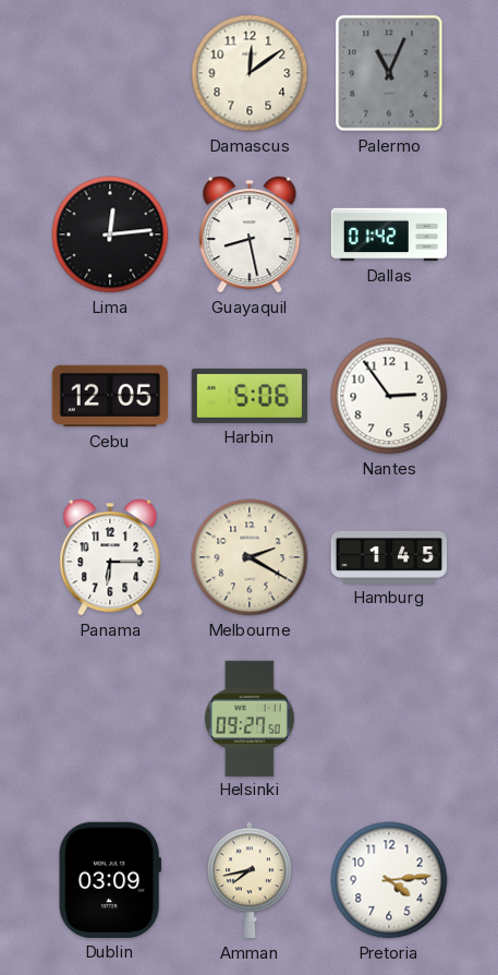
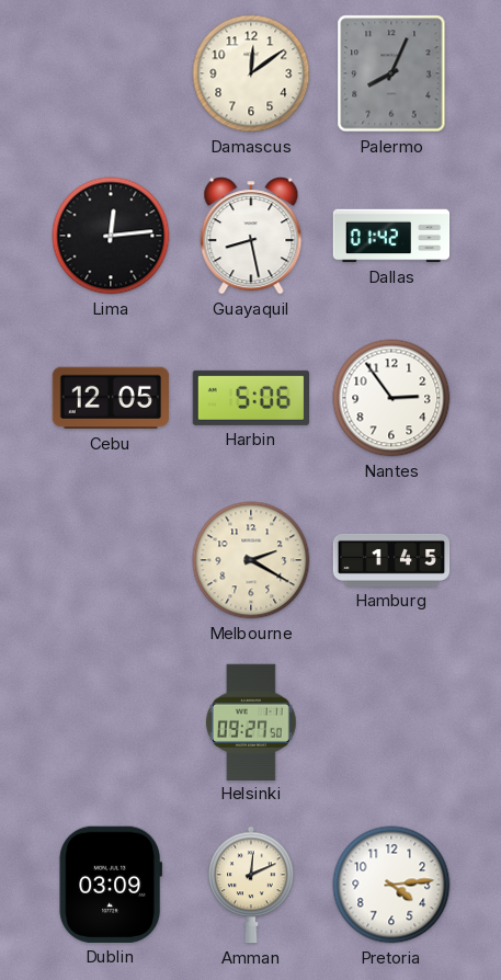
Palermo: 11:04 -> 8:04
Panama: 6:15 -> none
Amman: 7:43 -> 12:11
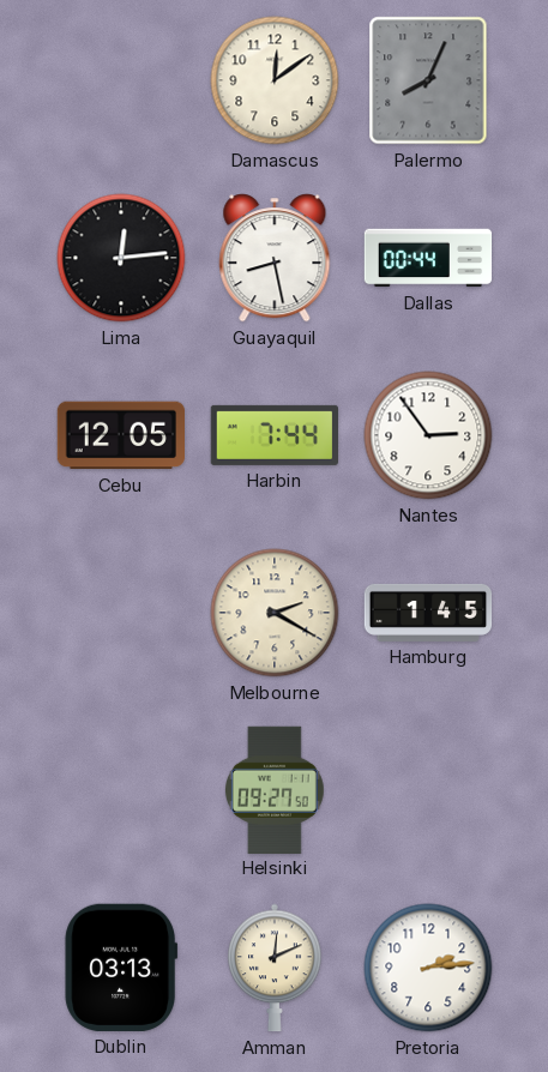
Dallas: 01:42 -> 00:44
Harbin: 5:06 -> 7:44
Dublin: 03:09 -> 03:13
Pretoria: 4:14 -> 2:14
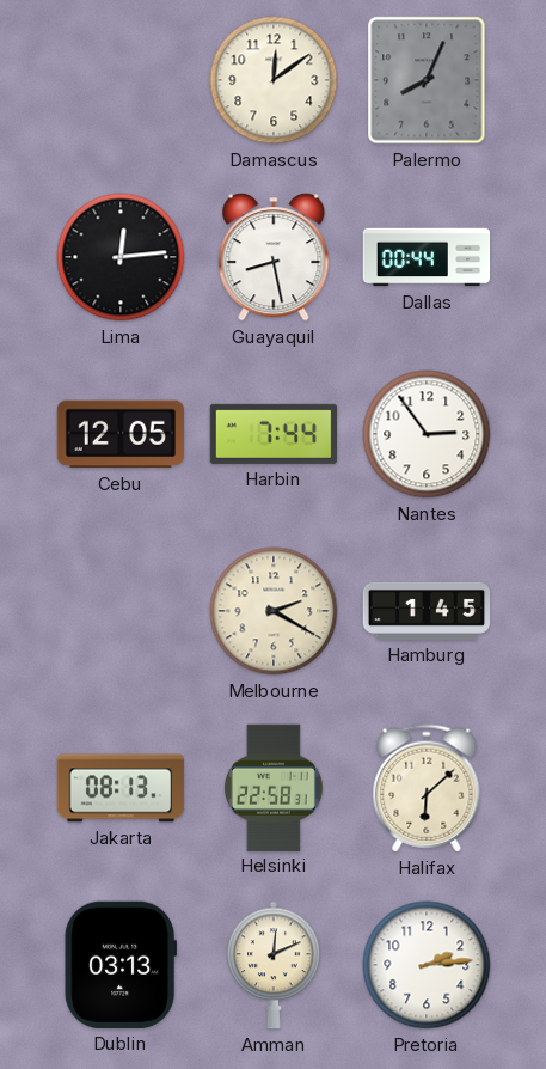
Jakarta: none -> 08:13
Helsinki: 09:27 -> 22:58
Halifax: none -> 6:08
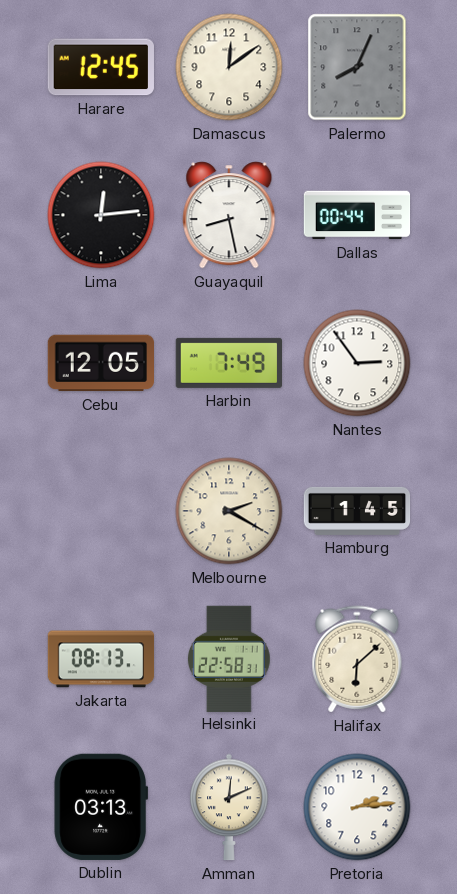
Harare: none -> 12:45
Harbin: 7:44 -> 7:49
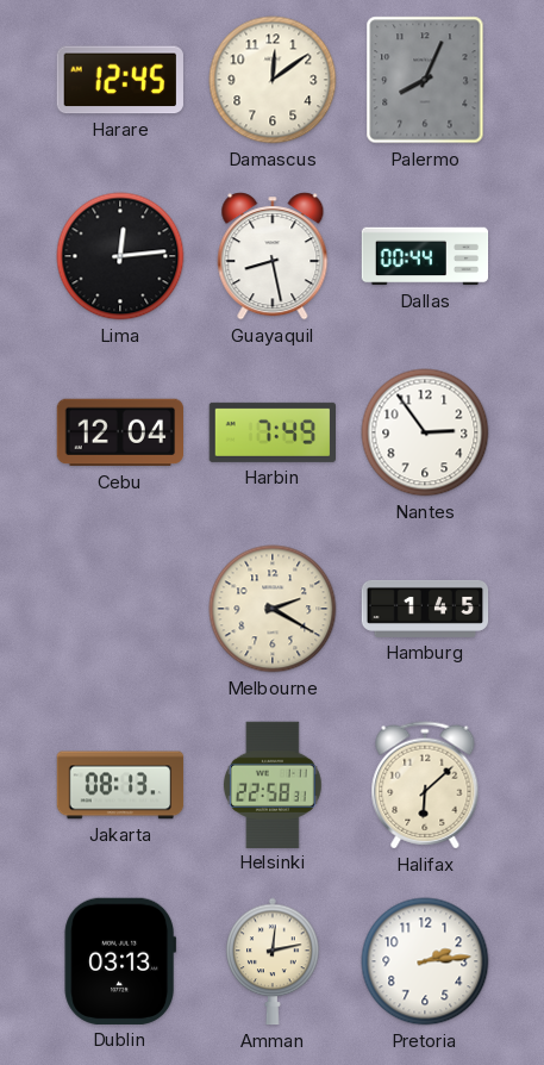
Cebu: 12:05 -> 12:04
Amman: 12:11 -> 12:13
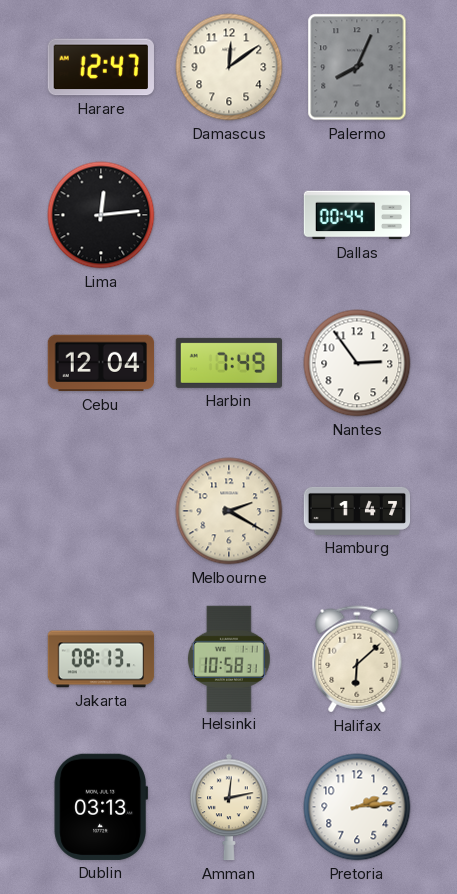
Harare: 12:45 -> 12:47
Guayaquil: 8:28 -> none
Hamburg: 1:45 -> 1:47
Helsinki: 22:58 -> 10:58
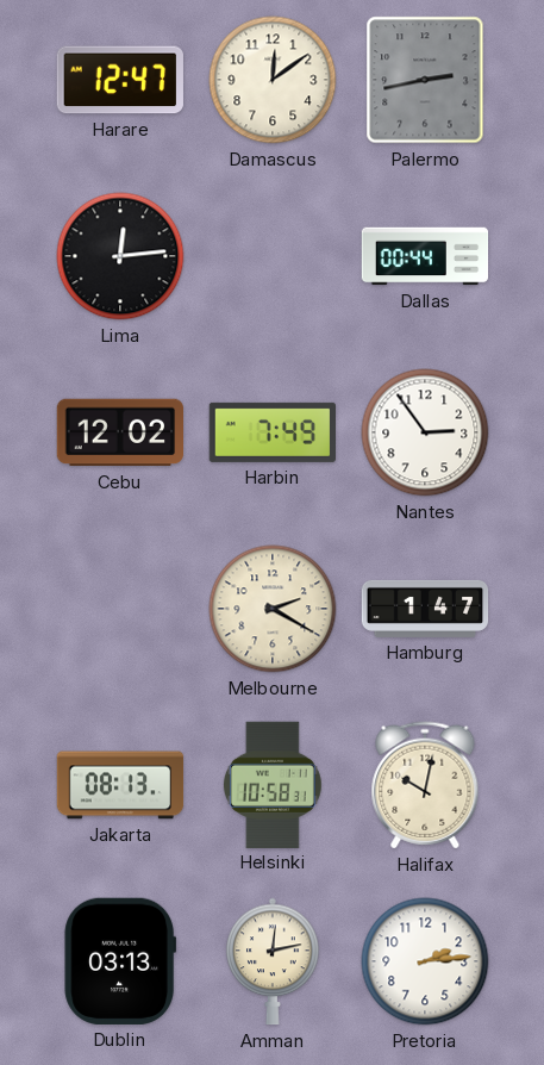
Palermo: 8:04 -> 2:43
Cebu: 12:04 -> 12:02
Halifax: 6:08 -> 10:02
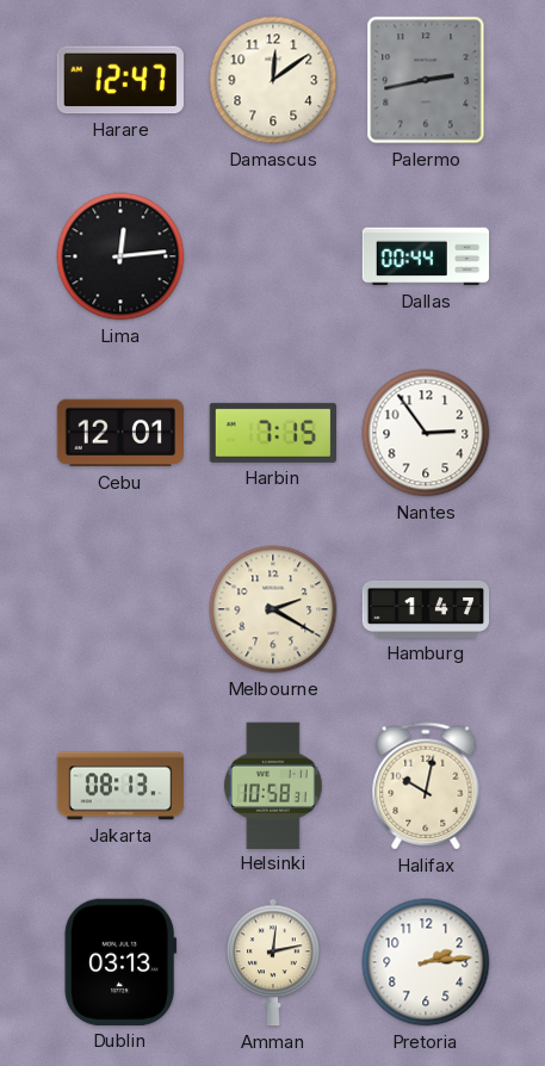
Cebu: 12:02 -> 12:01
Harbin: 7:49 -> 7:15
